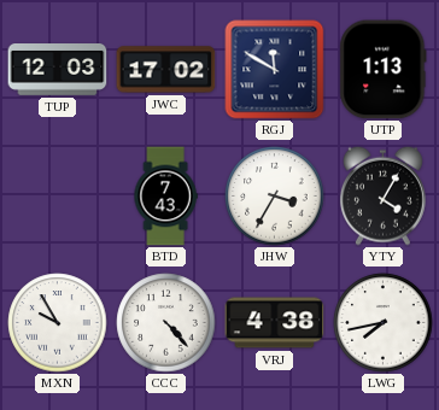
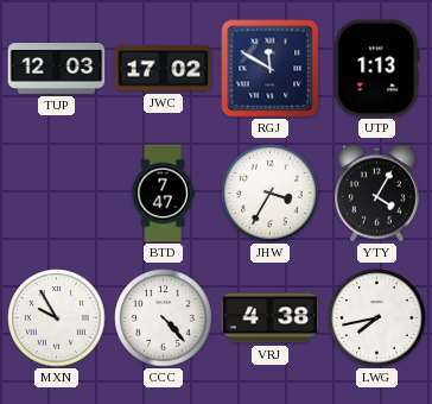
BTD: 7:43 -> 7:47
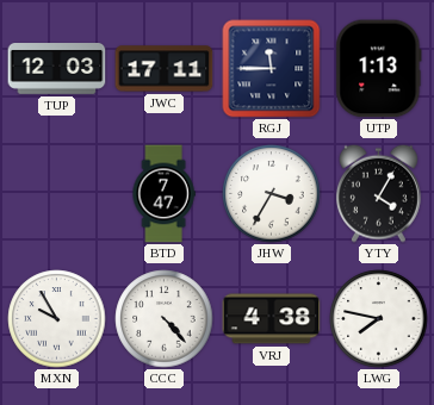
JWC: 17:02 -> 17:11
RGJ: 11:50 -> 11:45
LWG: 7:43 -> 7:47
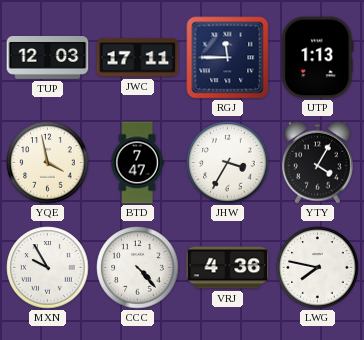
YQE: none -> 3:58
VRJ: 4:38 -> 4:36
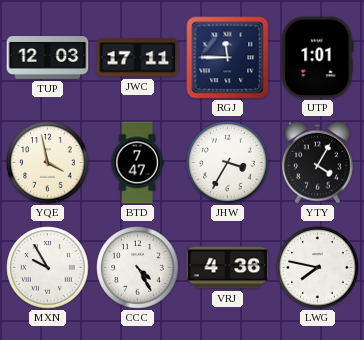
UTP: 1:13 -> 1:01
CCC: 4:23 -> 4:25
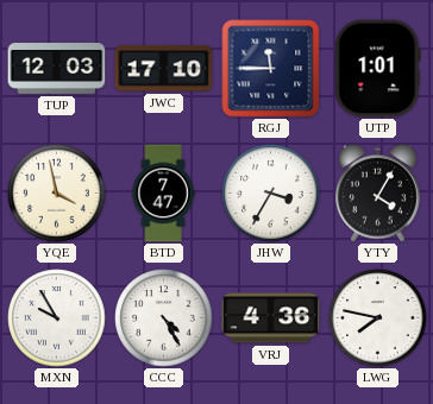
JWC: 17:11 -> 17:10
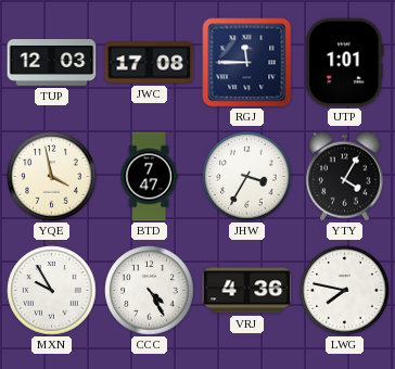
JWC: 17:10 -> 17:08
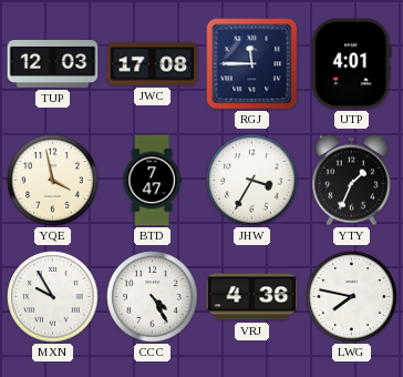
UTP: 1:01 -> 4:01
YTY: 4:05 -> 1:34
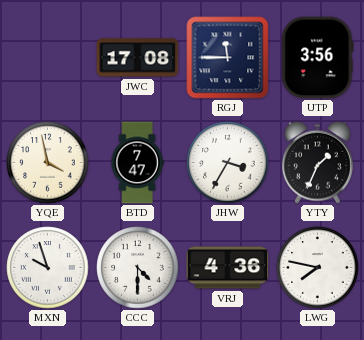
TUP: 12:03 -> none
UTP: 4:01 -> 3:56
MXN: 9:55 -> 9:57
CCC: 4:25 -> 4:30
